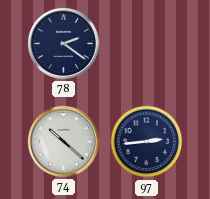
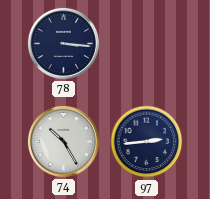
78: 2:21 -> 3:16
74: 10:22 -> 10:25
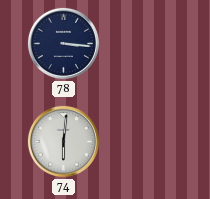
74: 10:25 -> 6:01
97: 2:44 -> none
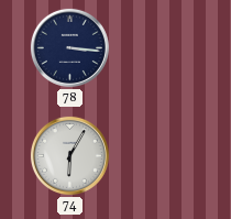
74: 6:01 -> 6:05
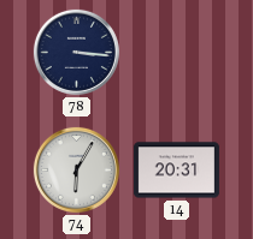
14: none -> 20:31
